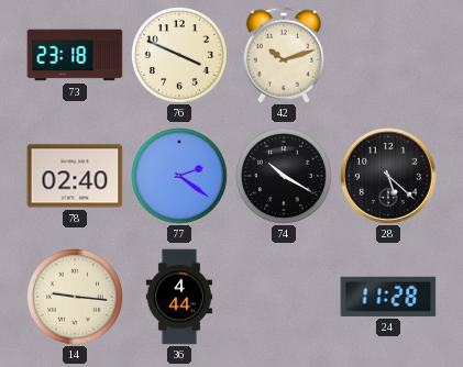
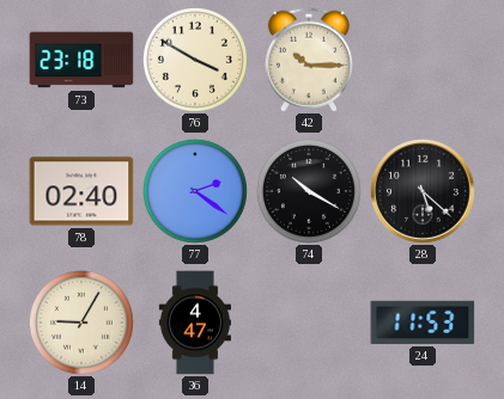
76: 3:49 -> 3:50
42: 10:12 -> 10:15
14: 9:16 -> 9:05
36: 4:44 -> 4:47
24: 11:28 -> 11:53
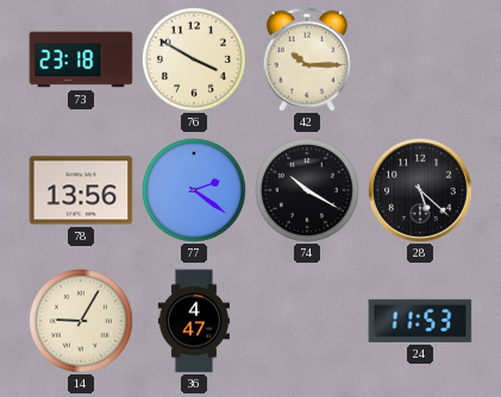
78: 02:40 -> 13:56
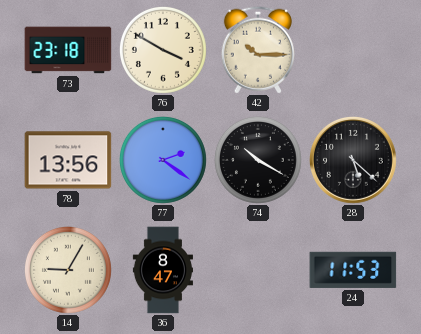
36: 4:47 -> 8:47
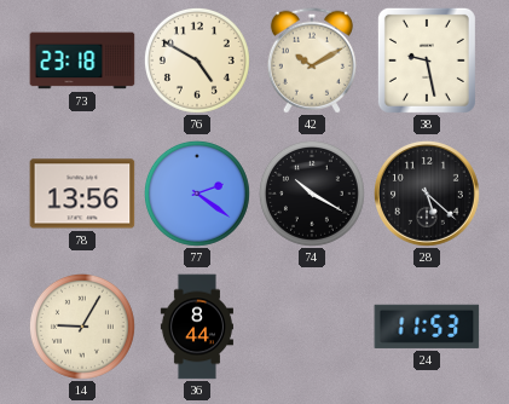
76: 3:50 -> 4:50
42: 10:15 -> 10:10
38: none -> 9:28
36: 8:47 -> 8:44
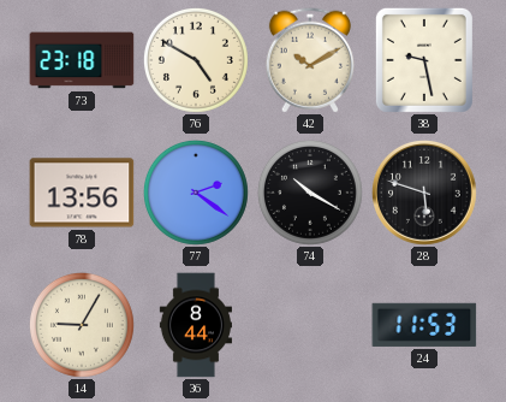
28: 5:22 -> 5:48
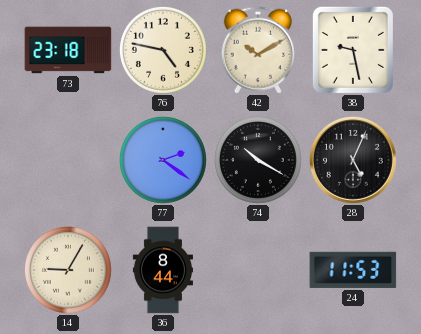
76: 4:50 -> 4:47
78: 13:56 -> none
28: 5:48 -> 5:04
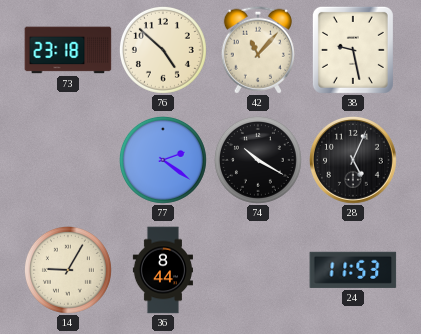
76: 4:47 -> 4:52
42: 10:10 -> 11:07
